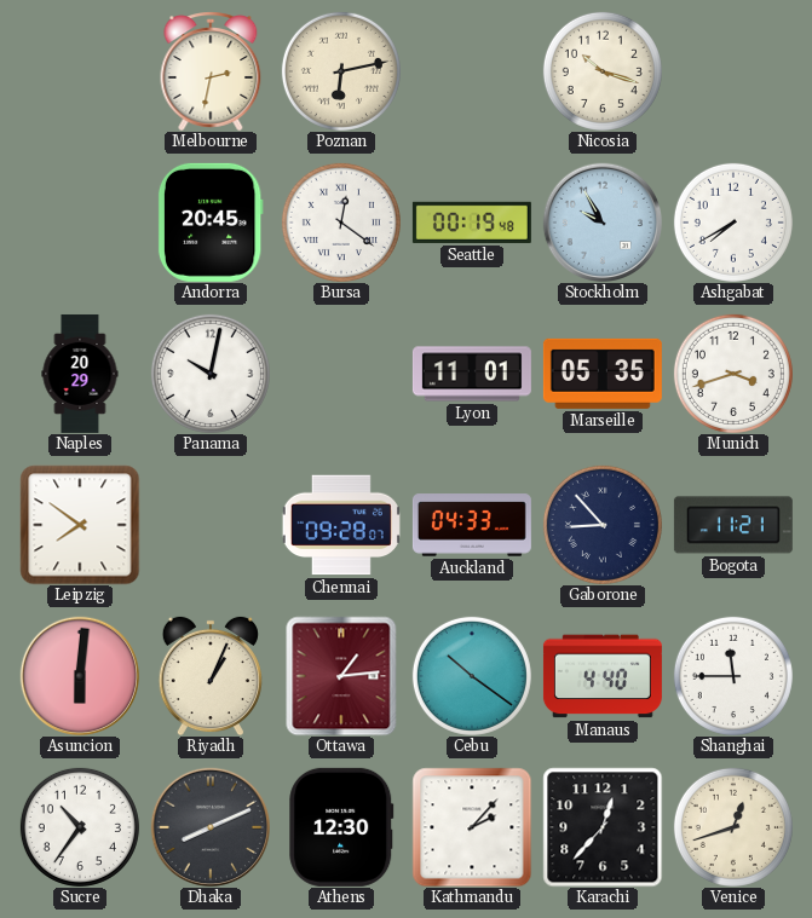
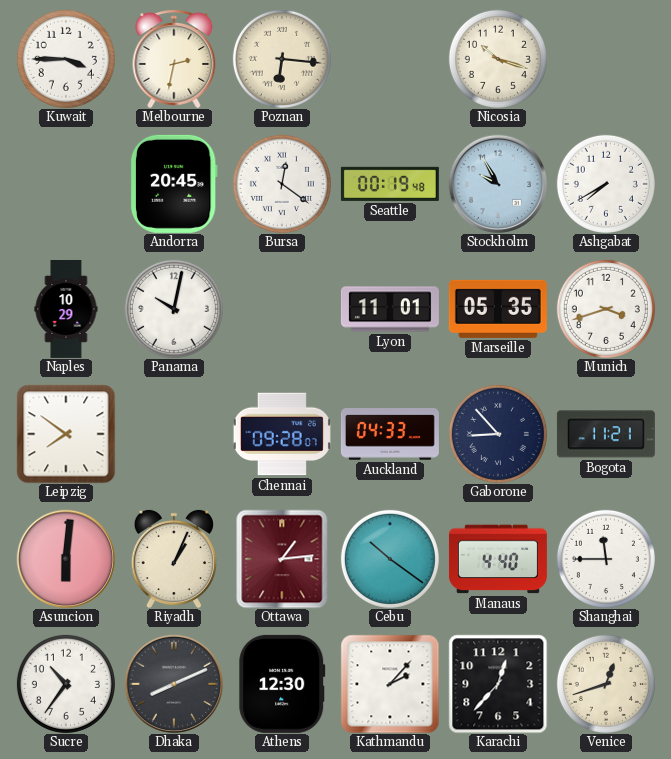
Kuwait: none -> 3:45
Poznan: 6:13 -> 6:16
Naples: 20:29 -> 10:29
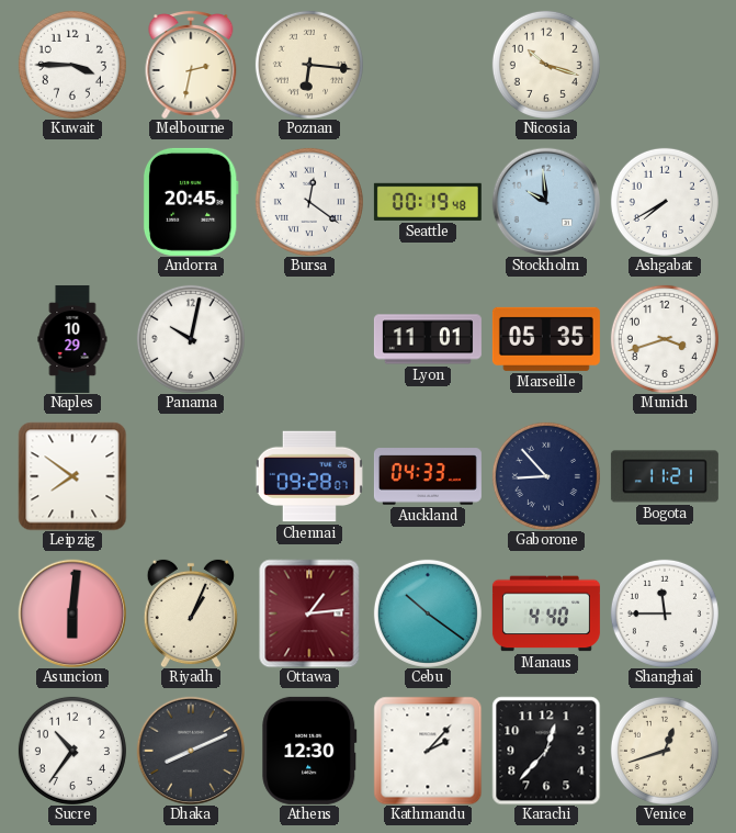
Stockholm: 9:55 -> 9:59
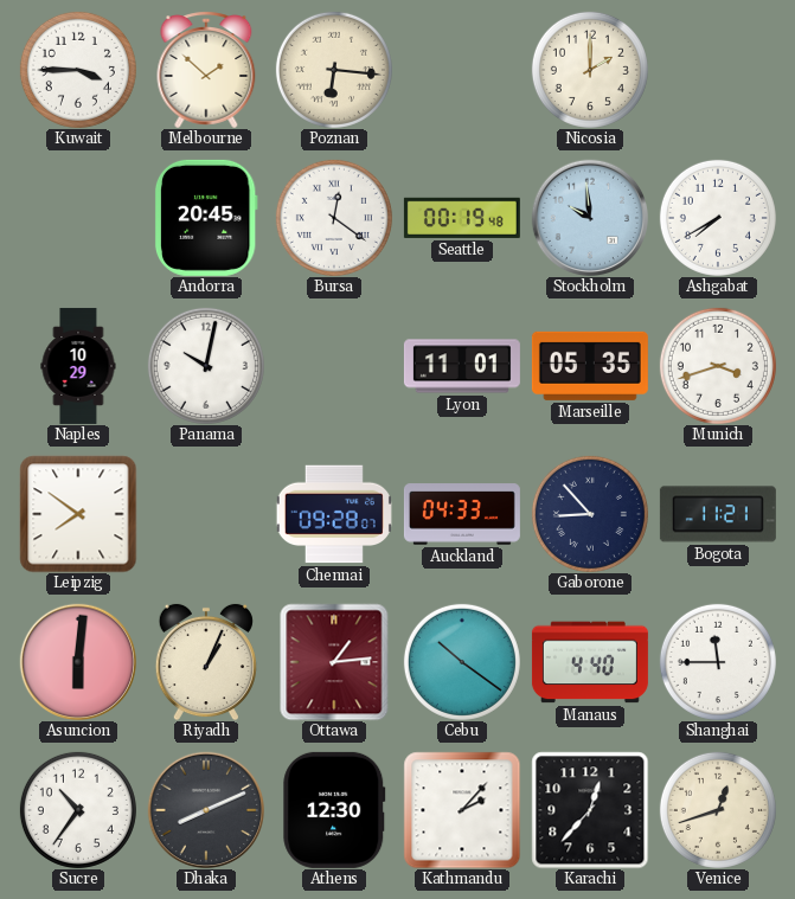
Melbourne: 2:32 -> 1:52
Nicosia: 10:18 -> 2:00
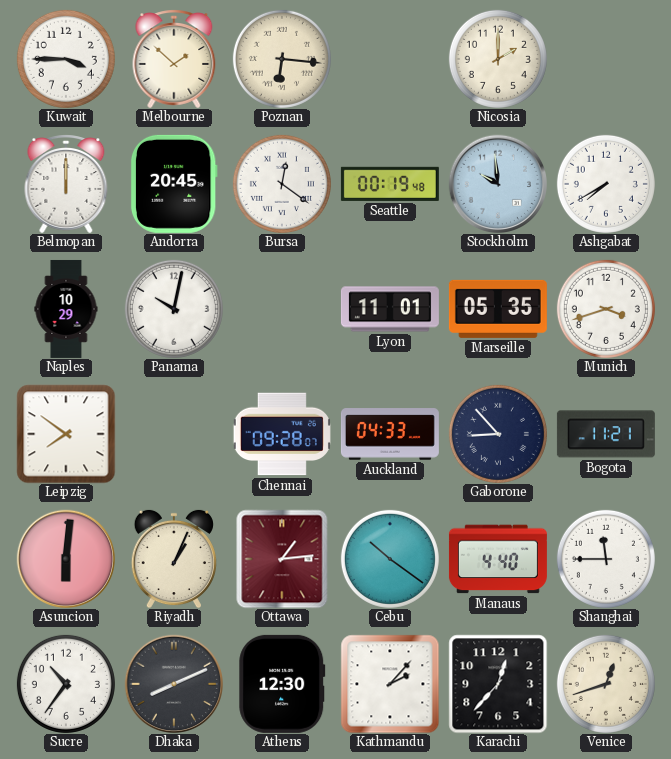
Belmopan: none -> 12:00
